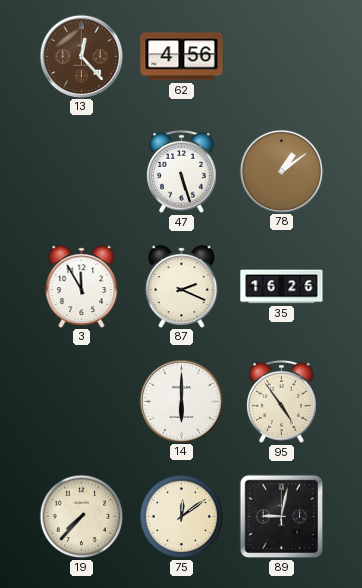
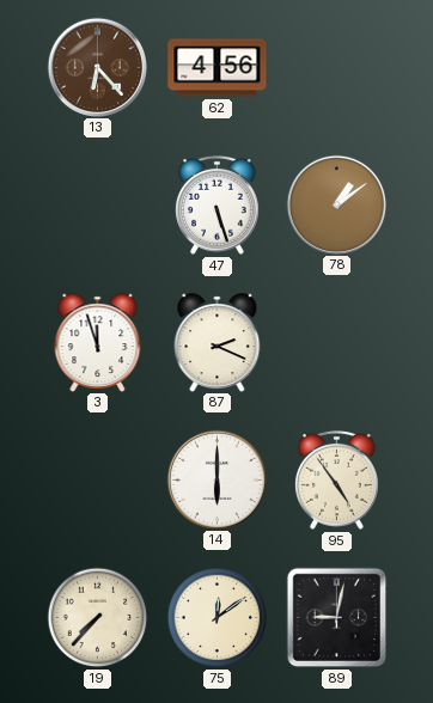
13: 12:23 -> 6:23
3: 11:55 -> 11:57
35: 16:26 -> none
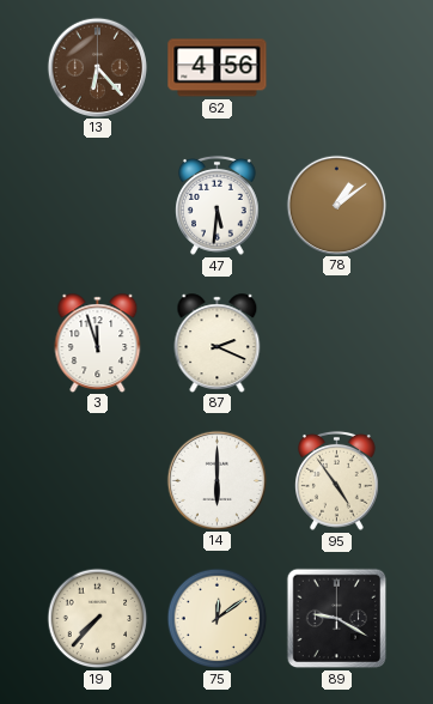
47: 5:27 -> 5:31
89: 9:02 -> 9:20
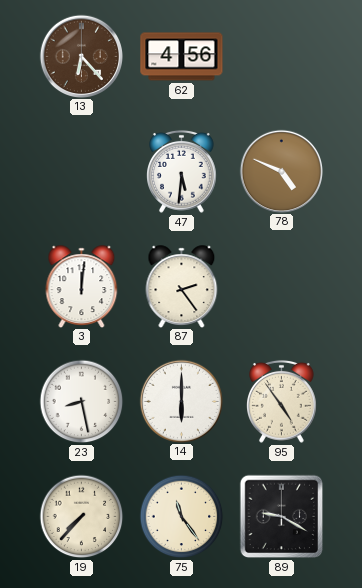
78: 1:09 -> 4:49
3: 11:57 -> 12:01
87: 2:19 -> 2:24
23: none -> 8:28
75: 12:09 -> 11:24
